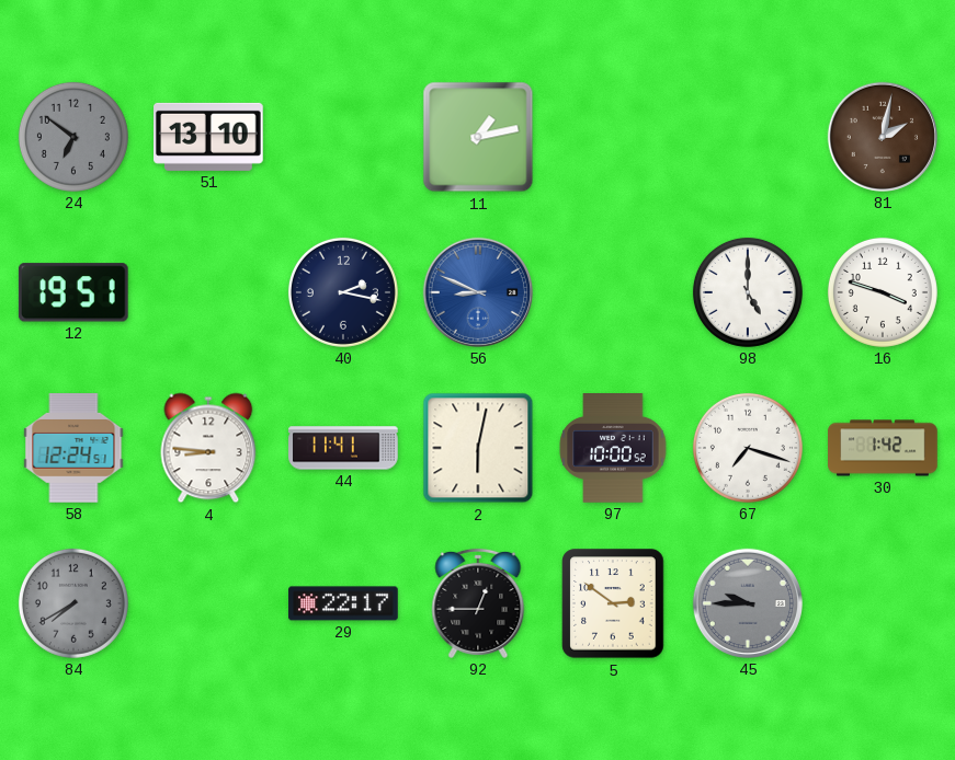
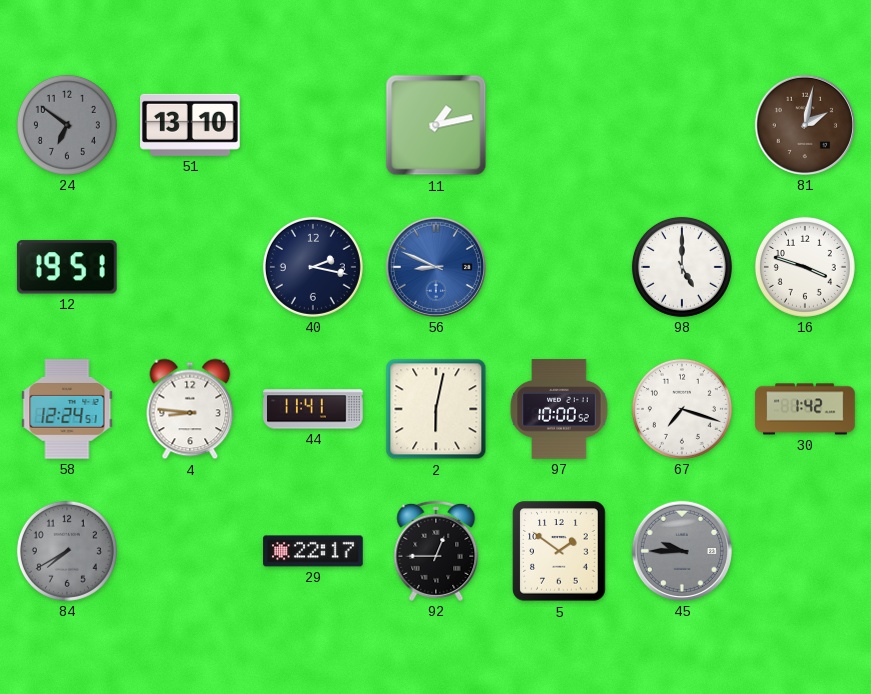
5: 2:51 -> 1:51
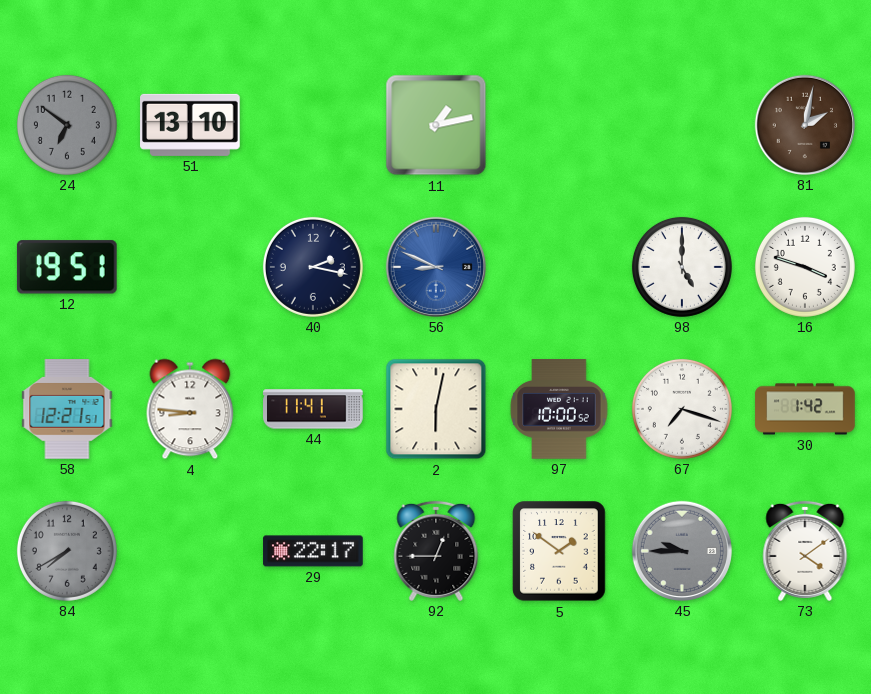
58: 12:24 -> 12:21
73: none -> 4:09
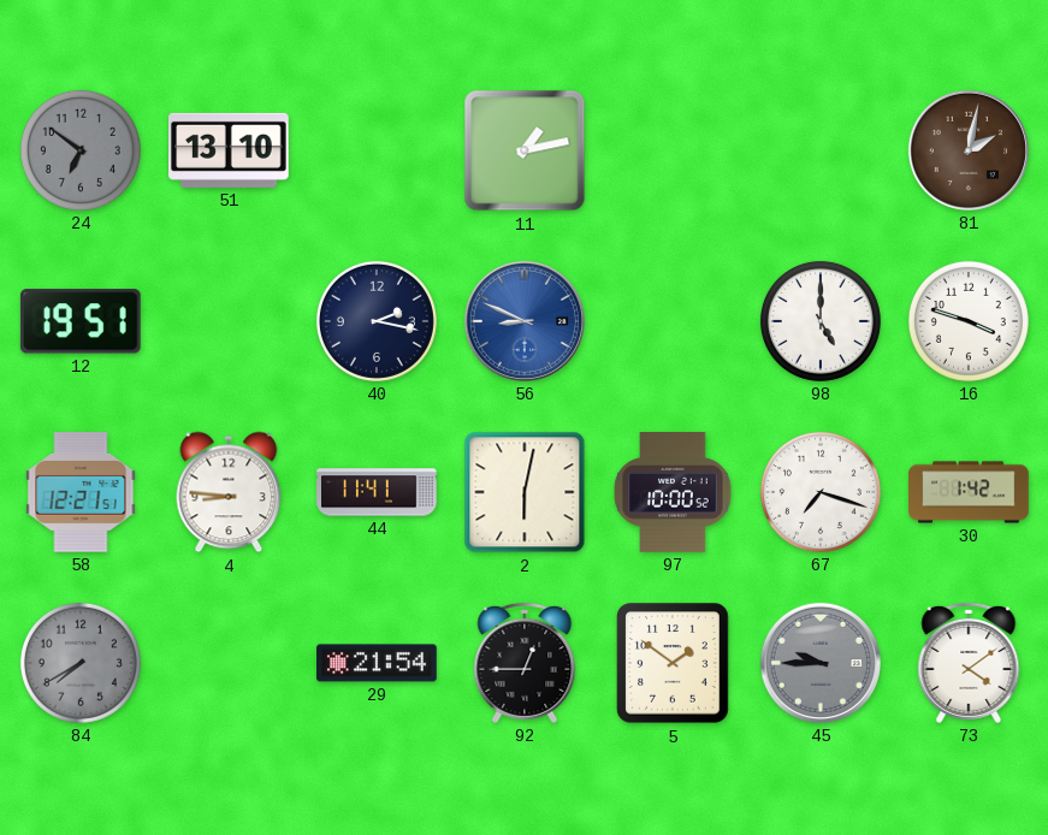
29: 22:17 -> 21:54
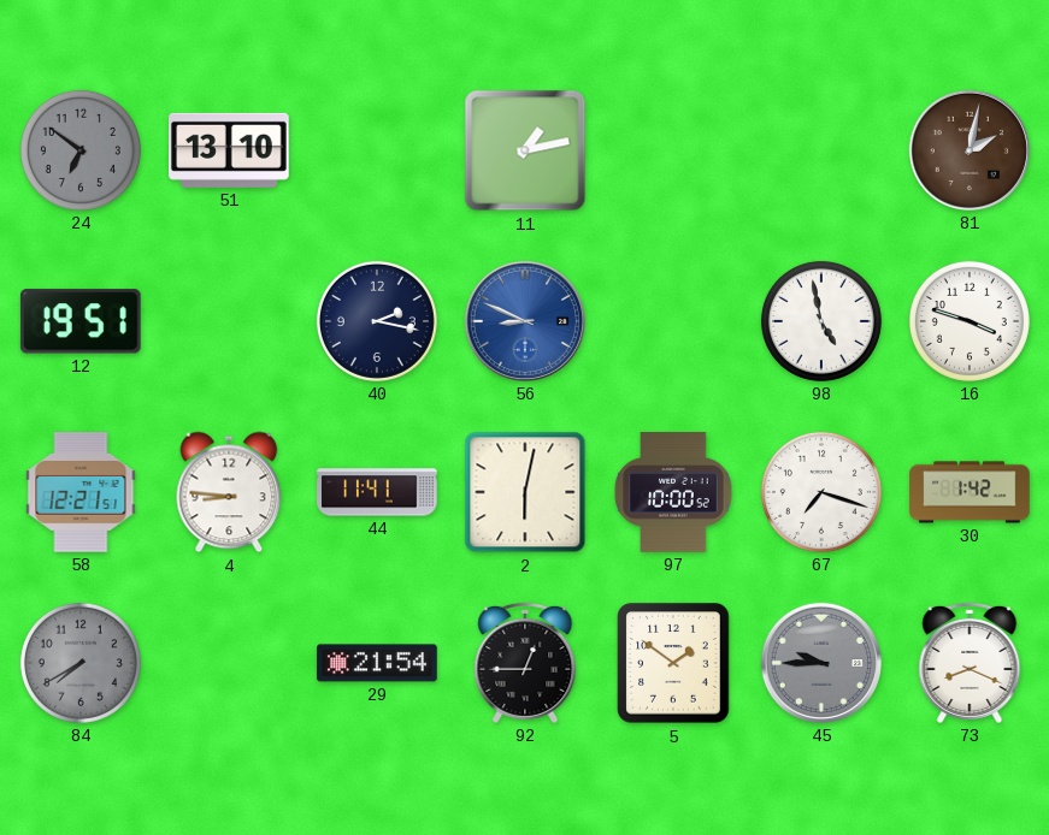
98: 5:00 -> 4:58
73: 4:09 -> 8:19
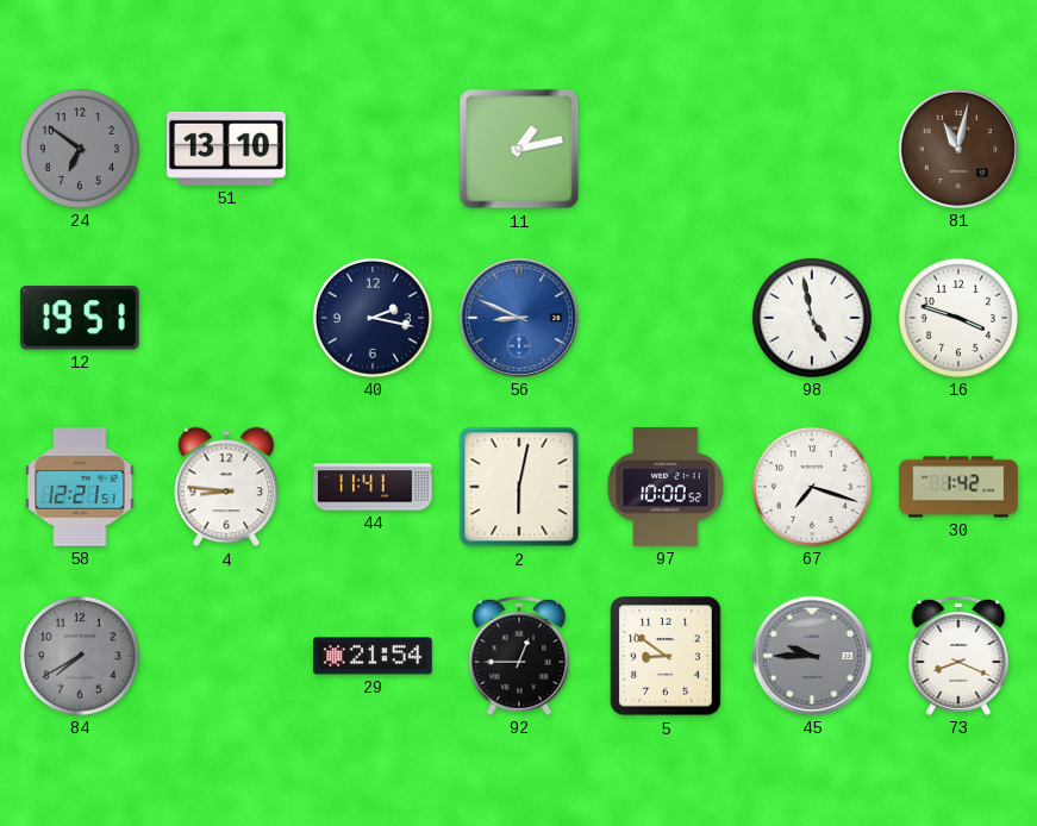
81: 2:02 -> 11:02
5: 1:51 -> 8:51
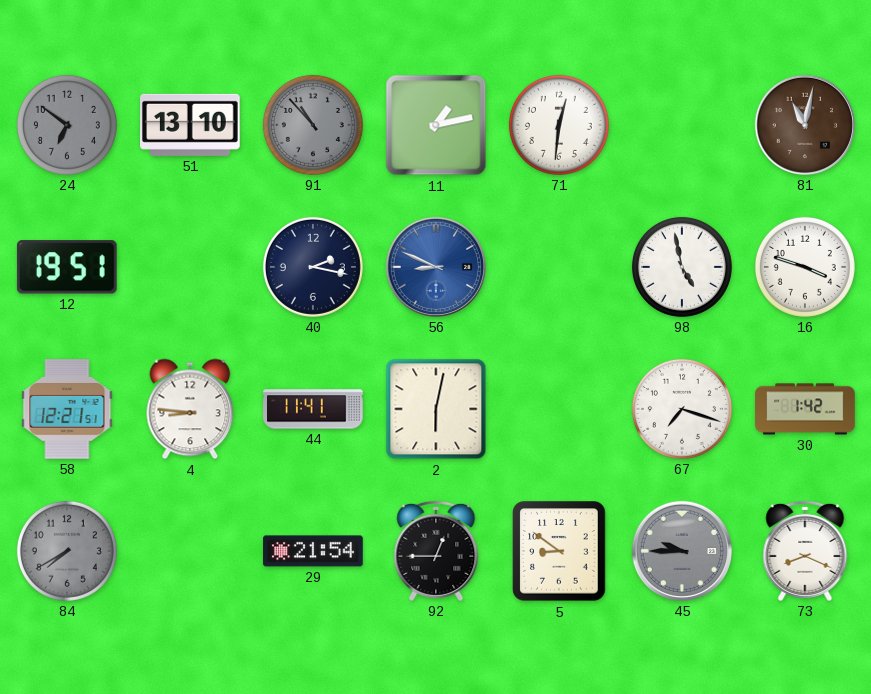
91: none -> 10:53
71: none -> 12:31
97: 10:00 -> none
